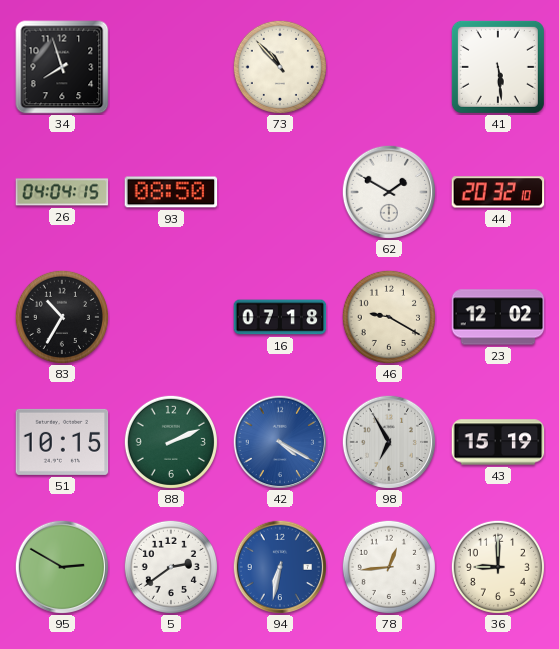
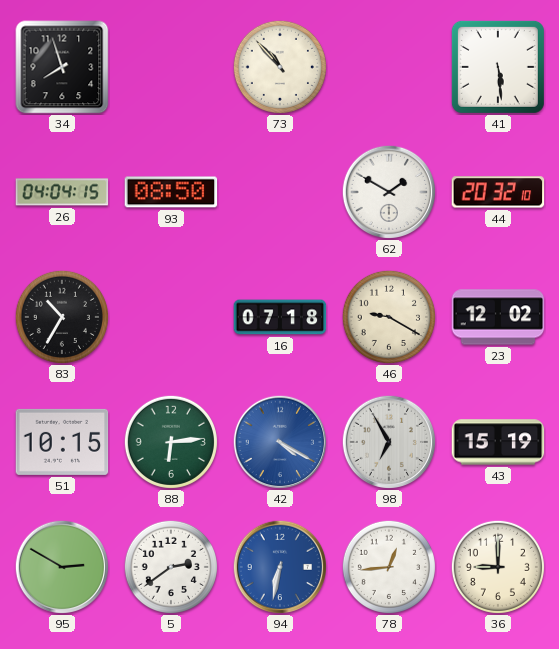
88: 2:11 -> 6:14
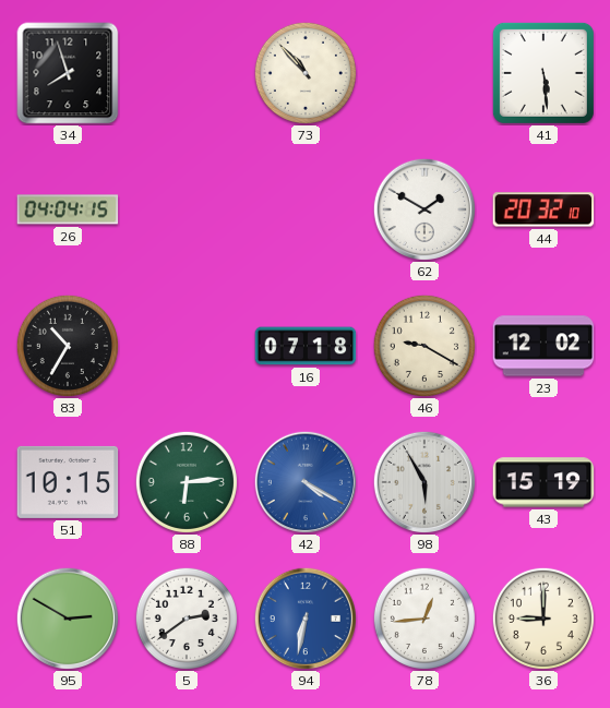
93: 08:50 -> none
98: 6:55 -> 5:55
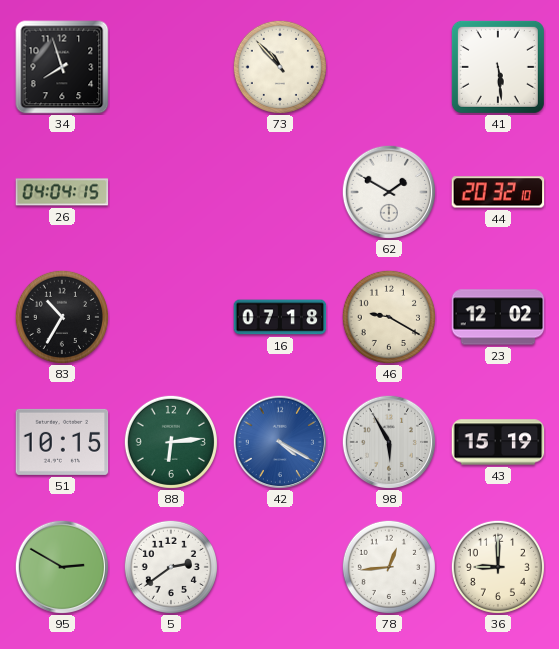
94: 6:32 -> none
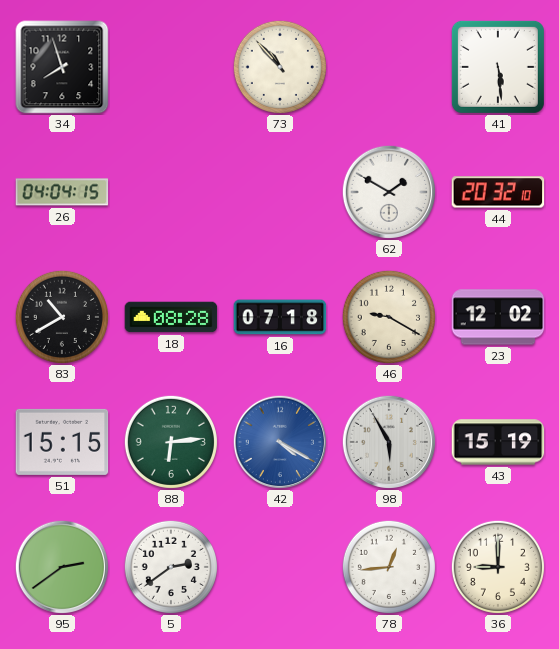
83: 10:35 -> 10:40
18: none -> 08:28
51: 10:15 -> 15:15
95: 2:50 -> 2:39
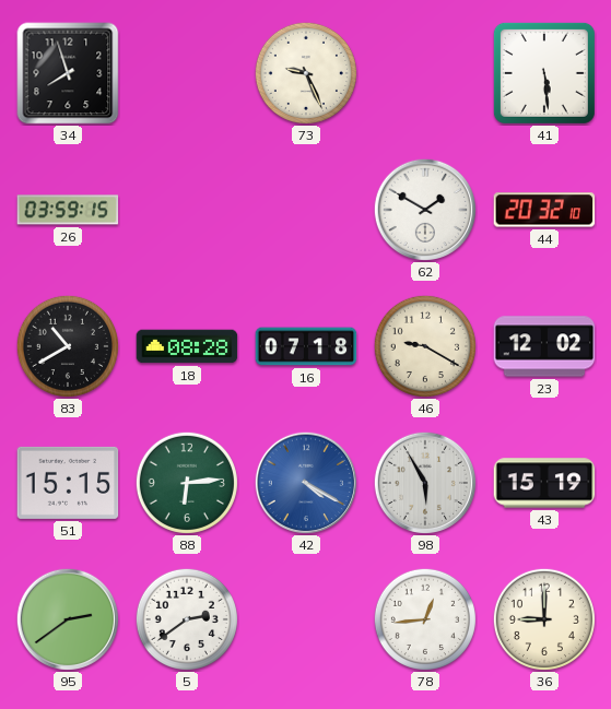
73: 10:53 -> 9:26
26: 04:04 -> 03:59
